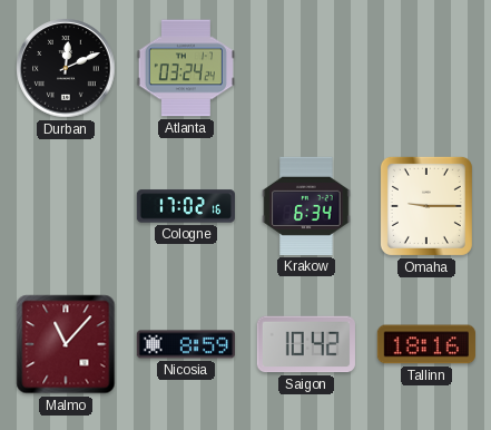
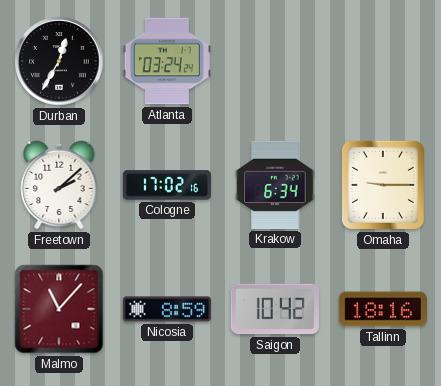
Durban: 12:11 -> 12:35
Freetown: none -> 2:08
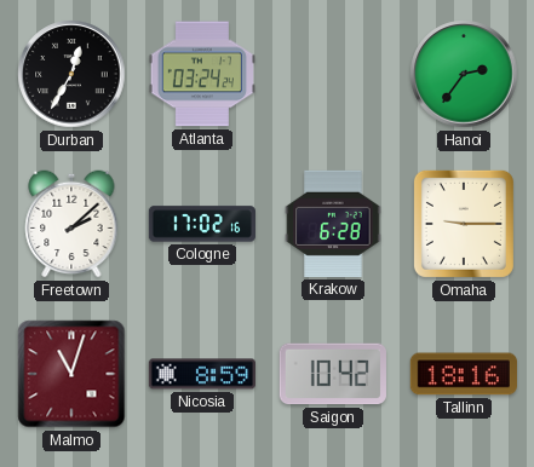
Hanoi: none -> 2:36
Krakow: 6:34 -> 6:28
Malmo: 11:07 -> 11:03
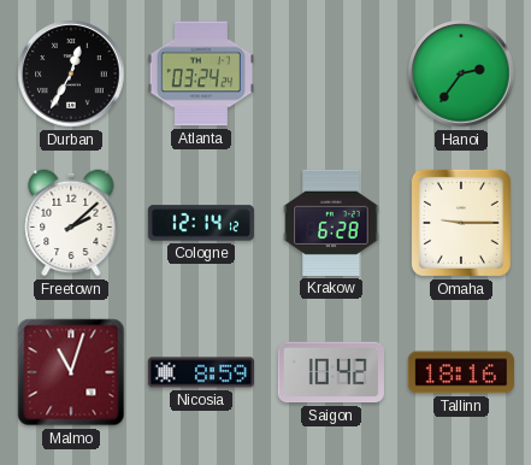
Cologne: 17:02 -> 12:14
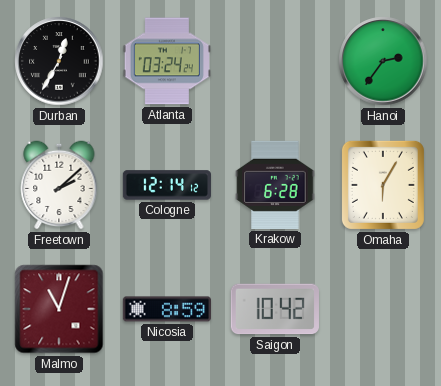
Omaha: 9:15 -> 6:05
Tallinn: 18:16 -> none
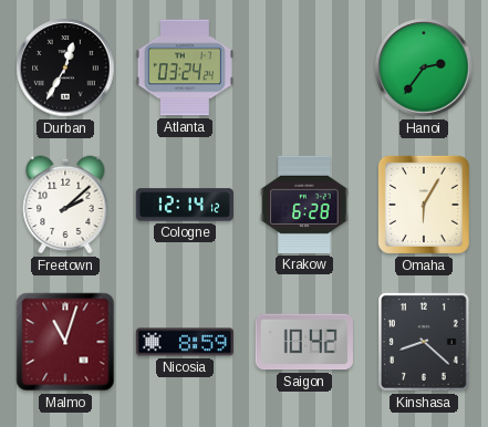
Kinshasa: none -> 8:22
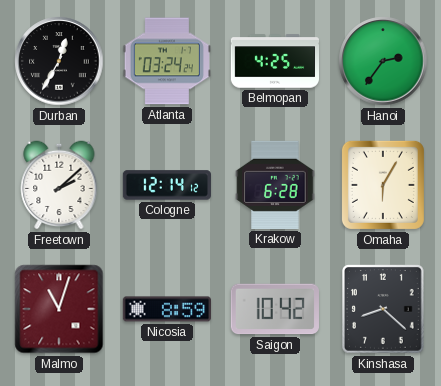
Belmopan: none -> 4:25
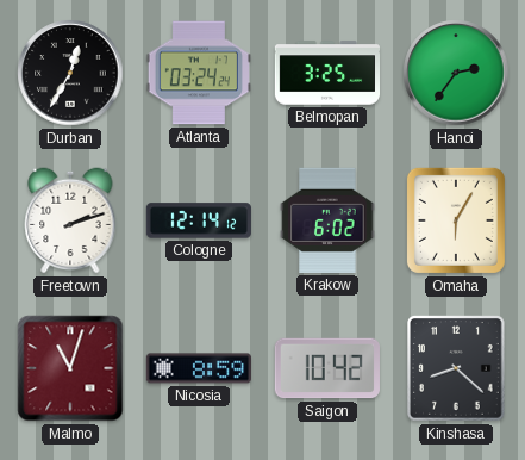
Belmopan: 4:25 -> 3:25
Freetown: 2:08 -> 2:12
Krakow: 6:28 -> 6:02
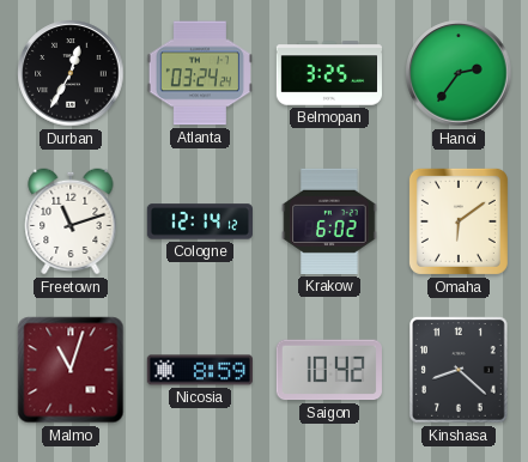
Freetown: 2:12 -> 11:12
Omaha: 6:05 -> 6:09
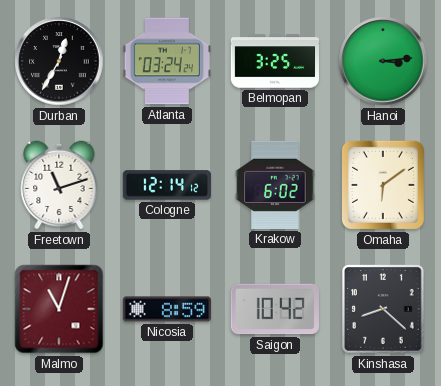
Hanoi: 2:36 -> 3:14
